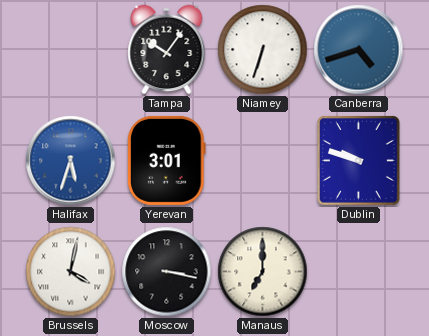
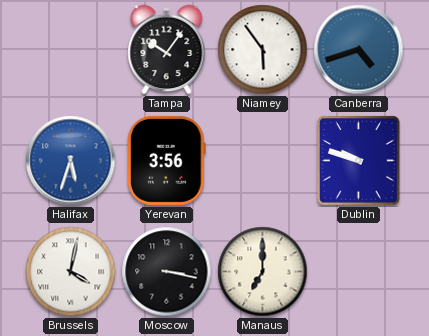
Niamey: 6:33 -> 5:54
Yerevan: 3:01 -> 3:56
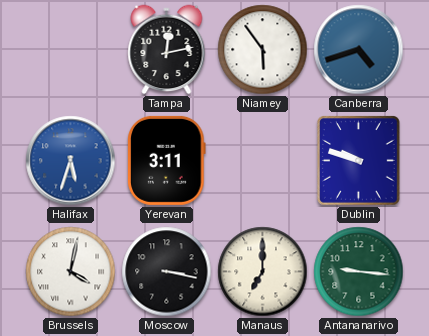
Tampa: 10:06 -> 12:13
Yerevan: 3:56 -> 3:11
Antananarivo: none -> 9:16
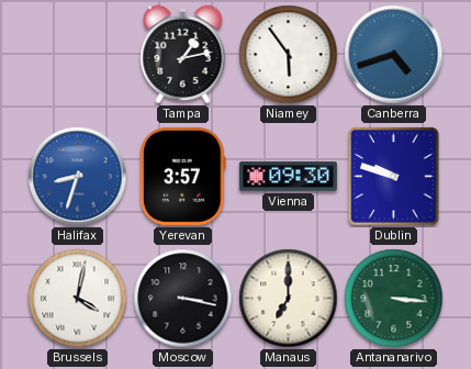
Tampa: 12:13 -> 1:13
Halifax: 5:33 -> 8:33
Yerevan: 3:11 -> 3:57
Vienna: none -> 09:30
Antananarivo: 9:16 -> 3:16
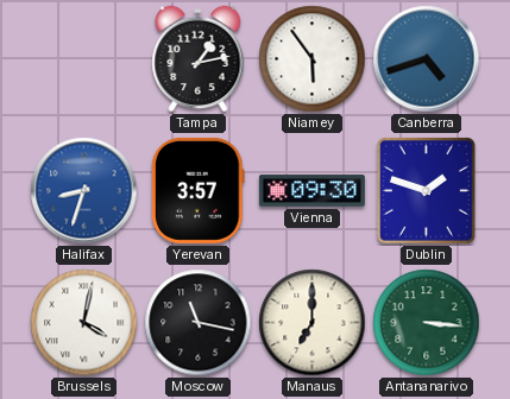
Dublin: 9:48 -> 1:48
Moscow: 3:17 -> 11:17
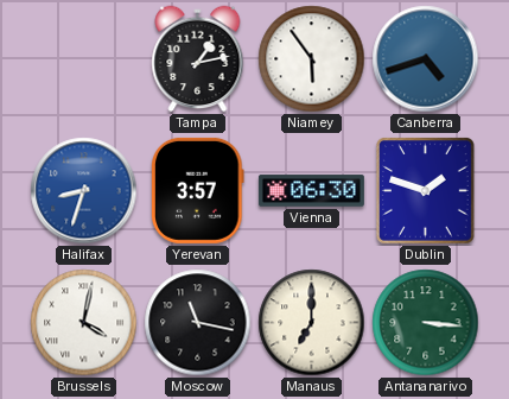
Vienna: 09:30 -> 06:30
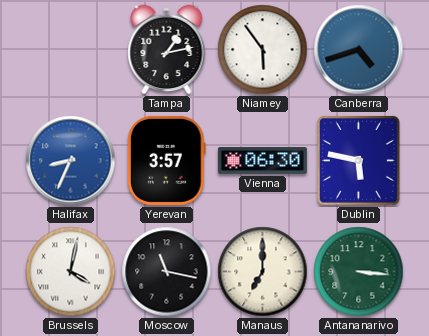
Halifax: 8:33 -> 8:34
Dublin: 1:48 -> 5:47
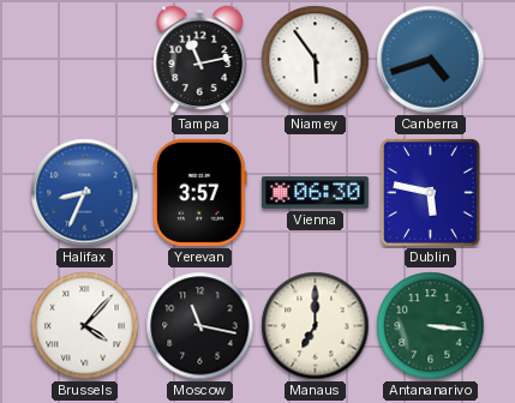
Tampa: 1:13 -> 11:13
Brussels: 4:02 -> 4:07
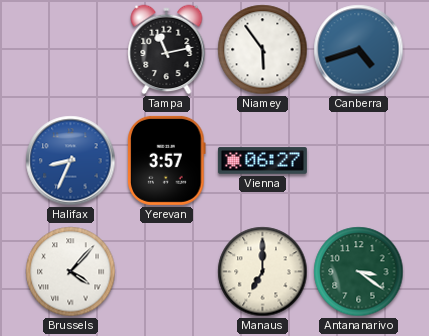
Vienna: 06:30 -> 06:27
Dublin: 5:47 -> none
Moscow: 11:17 -> none
Antananarivo: 3:16 -> 3:21
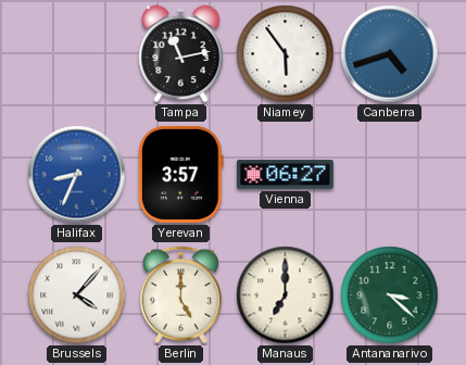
Berlin: none -> 5:00
Antananarivo: 3:21 -> 3:22
